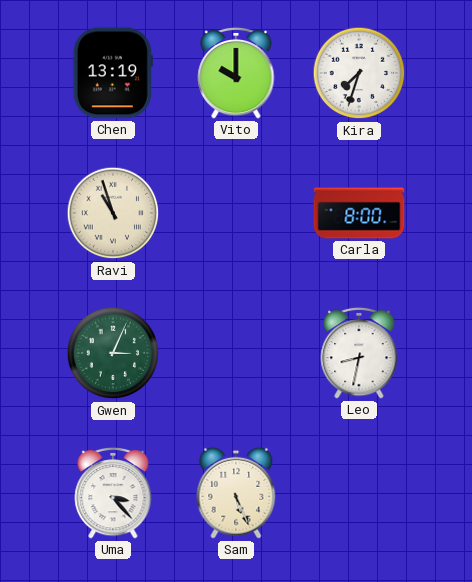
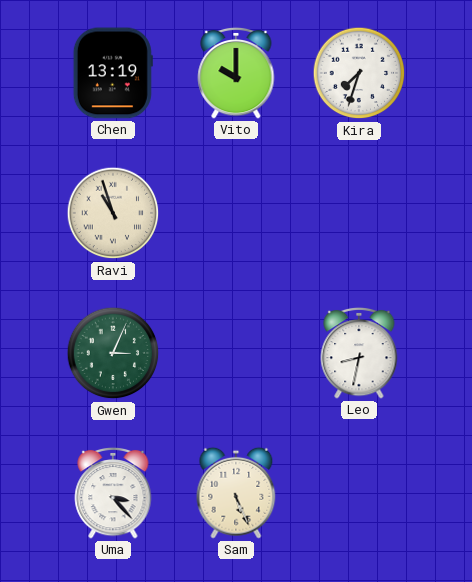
Carla: 8:00 -> none
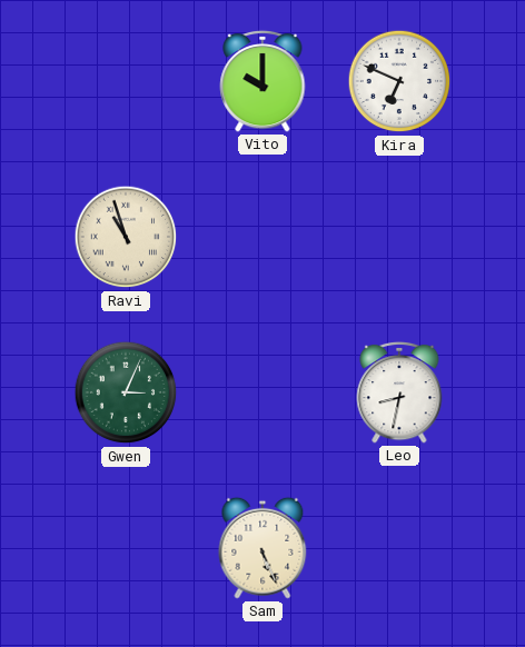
Chen: 13:19 -> none
Kira: 7:33 -> 6:49
Uma: 3:23 -> none
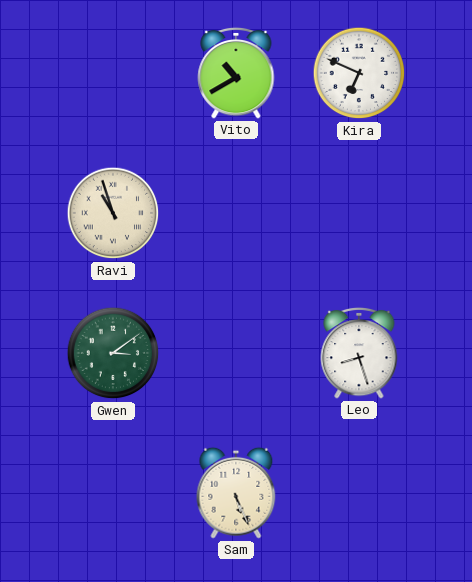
Vito: 10:00 -> 10:40
Gwen: 3:04 -> 3:09
Leo: 8:32 -> 8:27
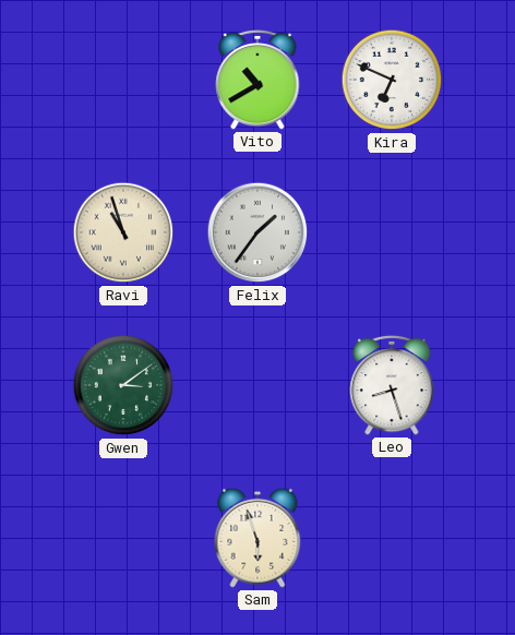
Felix: none -> 1:36
Sam: 5:26 -> 5:57
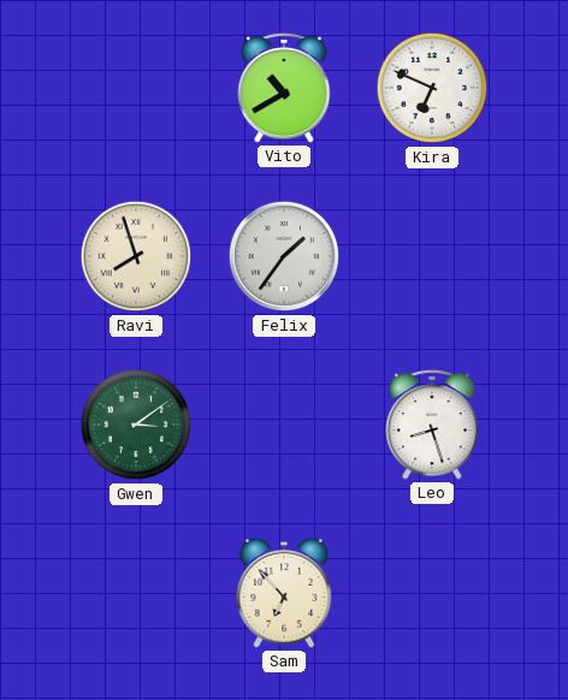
Ravi: 10:57 -> 7:57
Sam: 5:57 -> 6:53
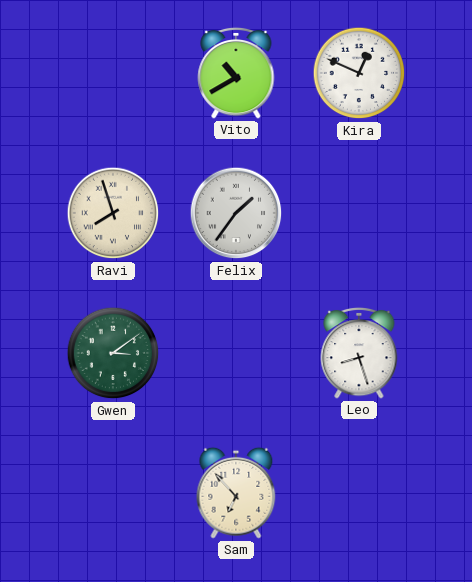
Kira: 6:49 -> 12:49
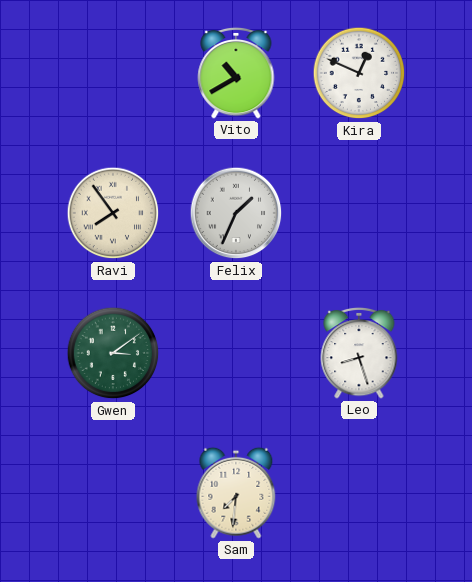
Ravi: 7:57 -> 7:54
Felix: 1:36 -> 1:34
Sam: 6:53 -> 7:31
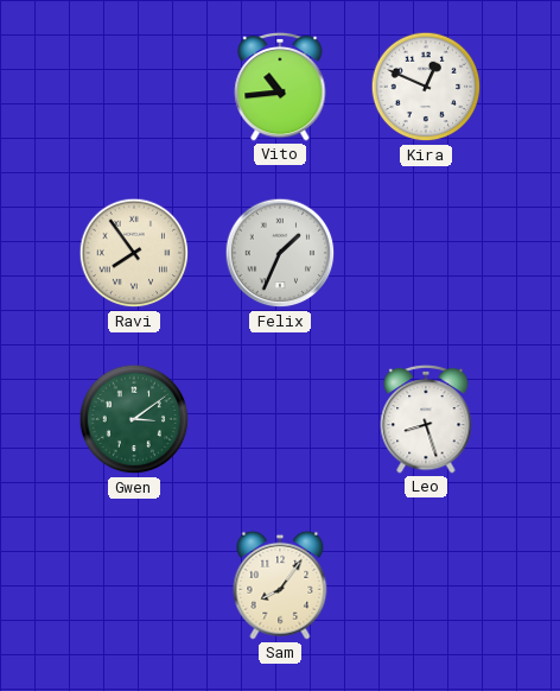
Vito: 10:40 -> 10:44
Sam: 7:31 -> 8:06
